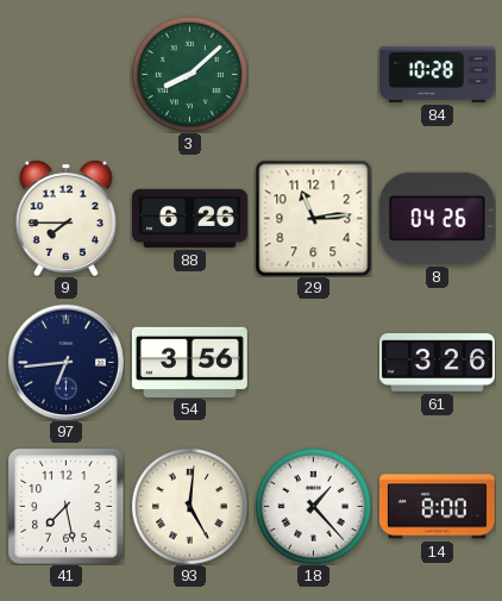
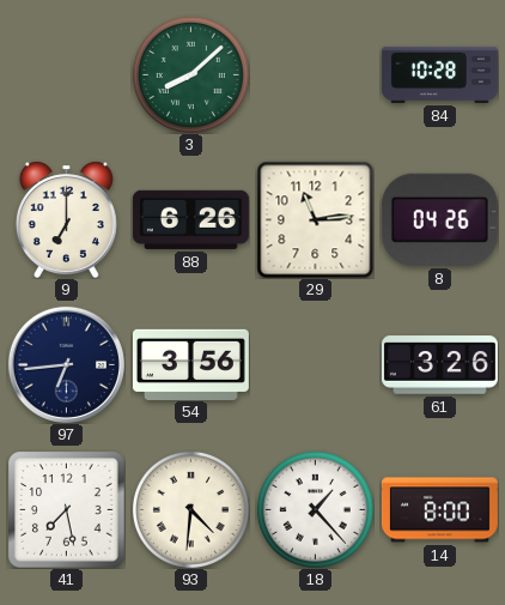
9: 7:45 -> 7:00
93: 5:01 -> 4:31
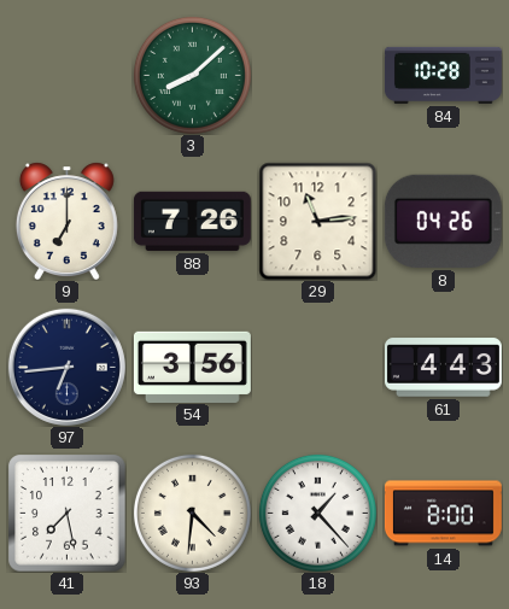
88: 6:26 -> 7:26
61: 3:26 -> 4:43
